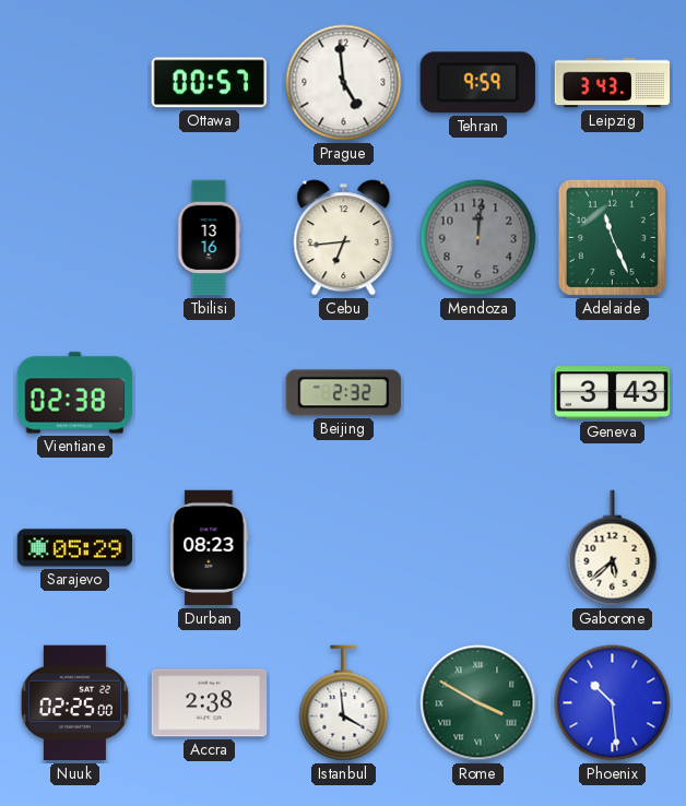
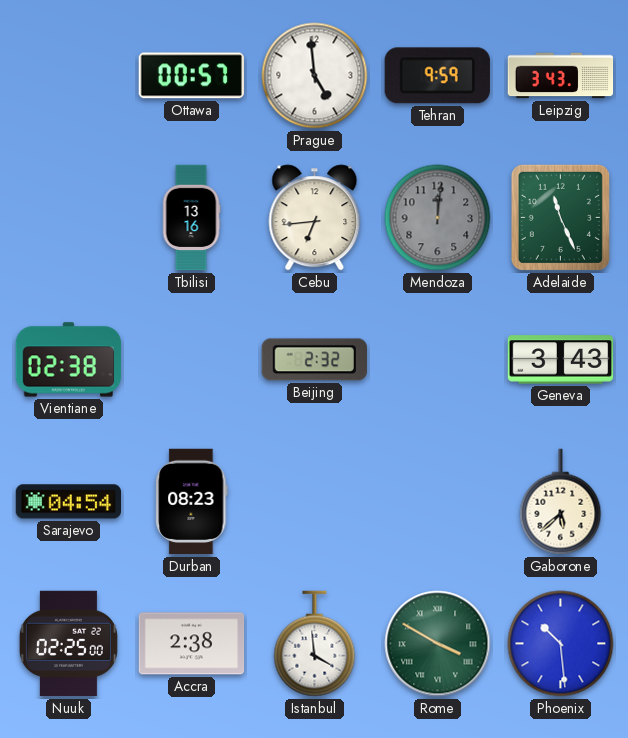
Sarajevo: 05:29 -> 04:54
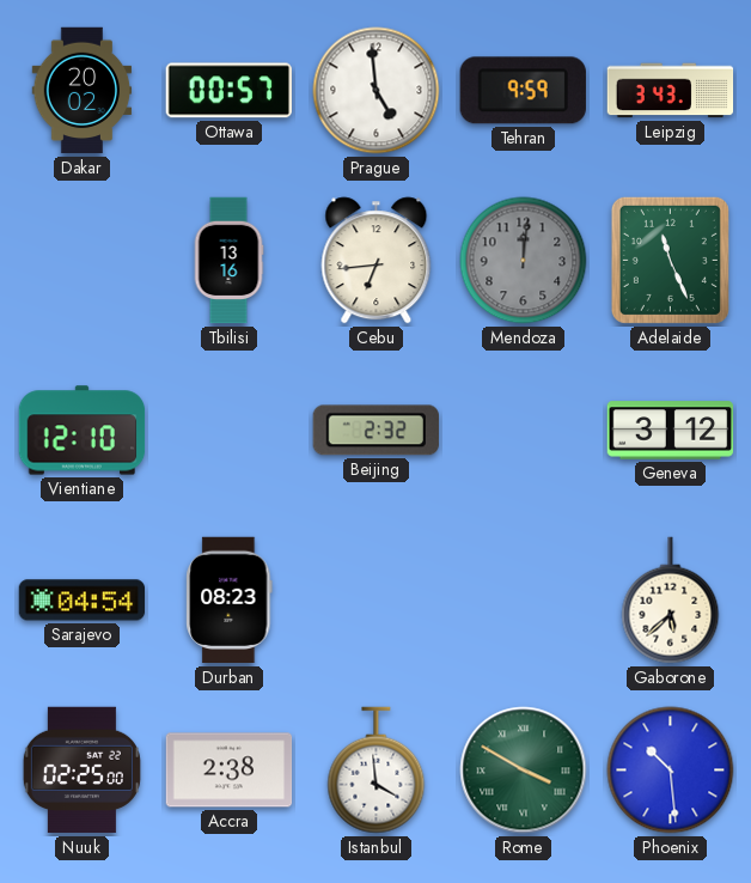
Dakar: none -> 20:02
Vientiane: 02:38 -> 12:10
Geneva: 3:43 -> 3:12
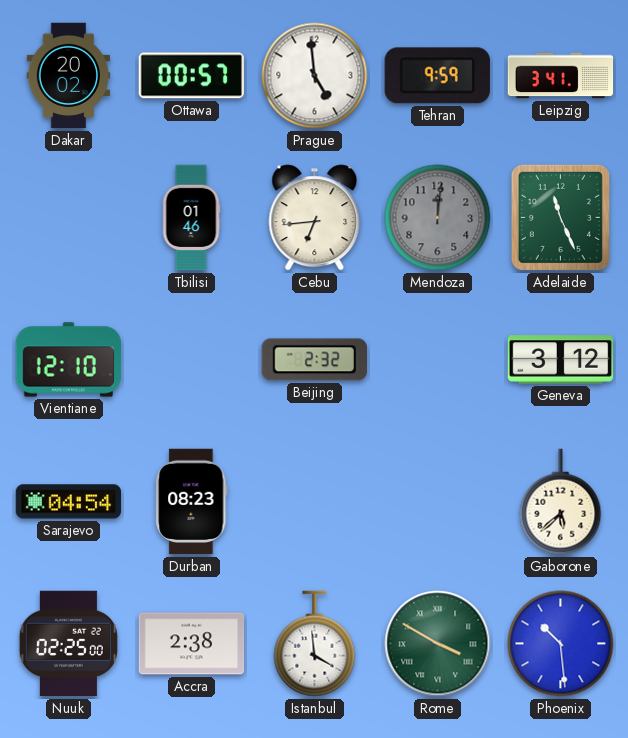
Leipzig: 3:43 -> 3:41
Tbilisi: 13:16 -> 01:46
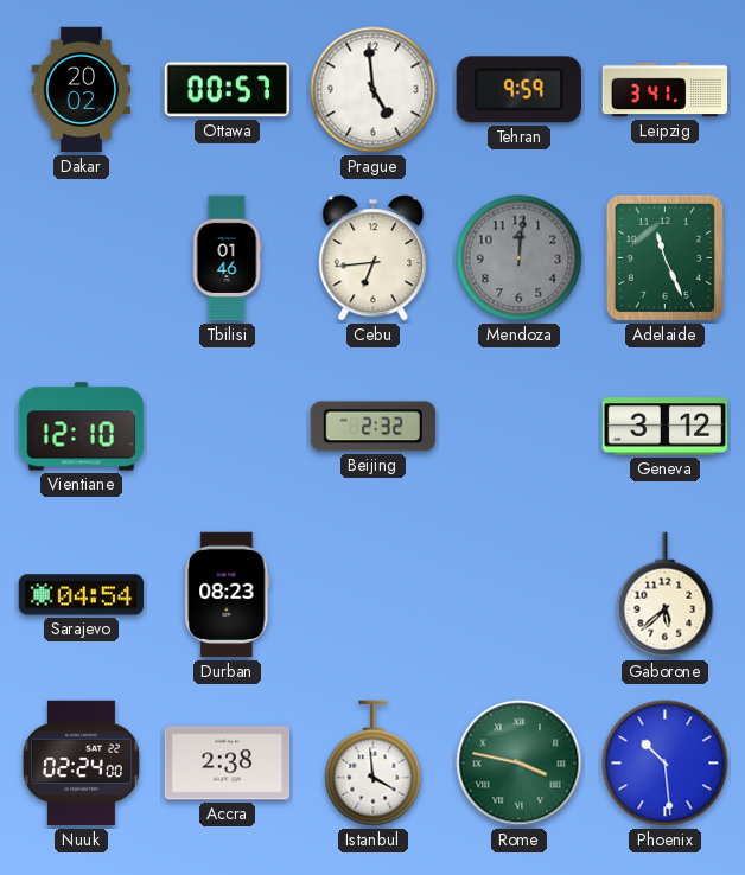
Nuuk: 02:25 -> 02:24
Rome: 3:50 -> 3:47
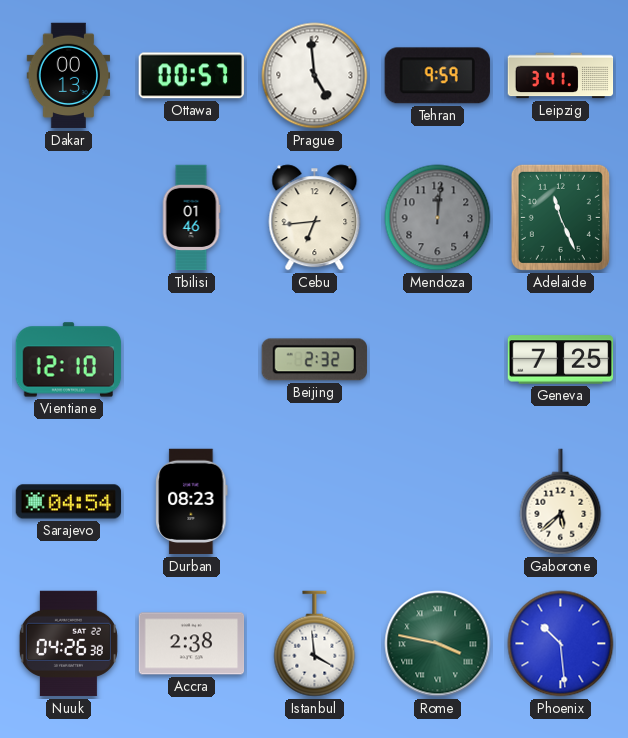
Dakar: 20:02 -> 00:13
Geneva: 3:12 -> 7:25
Nuuk: 02:24 -> 04:26
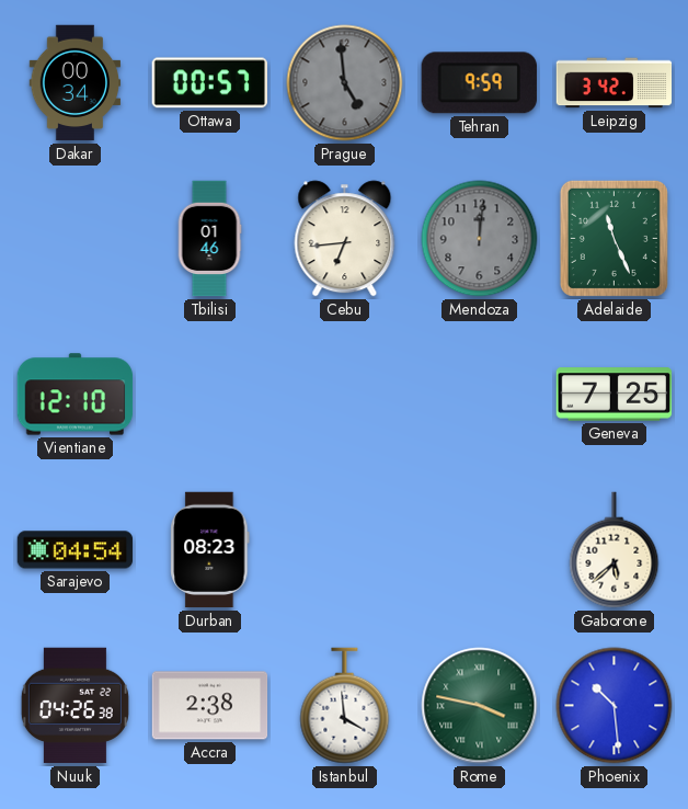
Dakar: 00:13 -> 00:34
Prague dial: white -> grey
Leipzig: 3:41 -> 3:42
Beijing: 2:32 -> none
